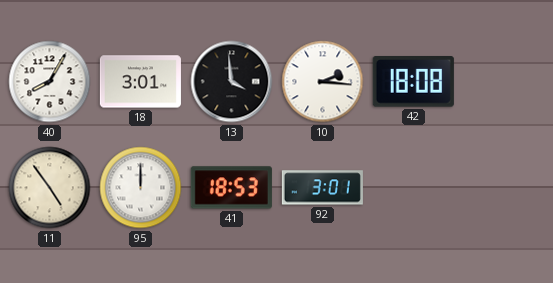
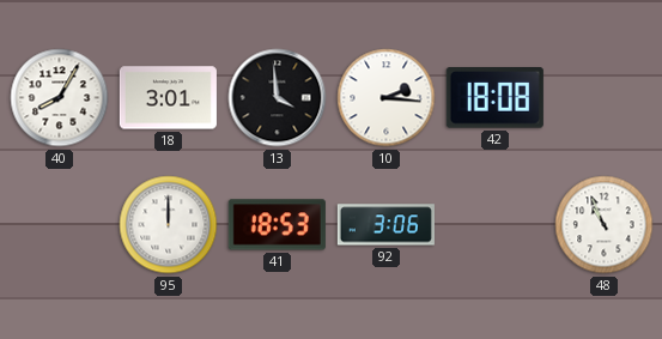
11: 4:54 -> none
92: 3:01 -> 3:06
48: none -> 10:56
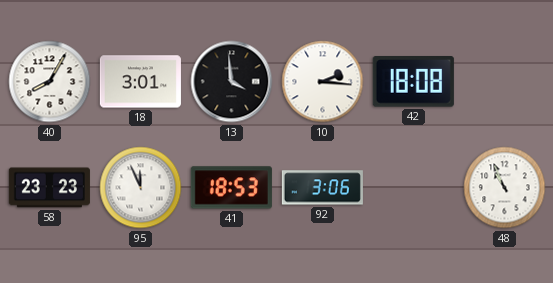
58: none -> 23:23
95: 12:00 -> 11:56
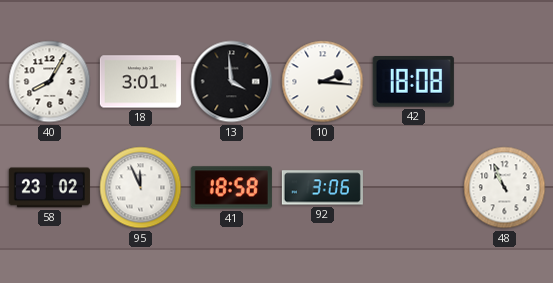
58: 23:23 -> 23:02
41: 18:53 -> 18:58
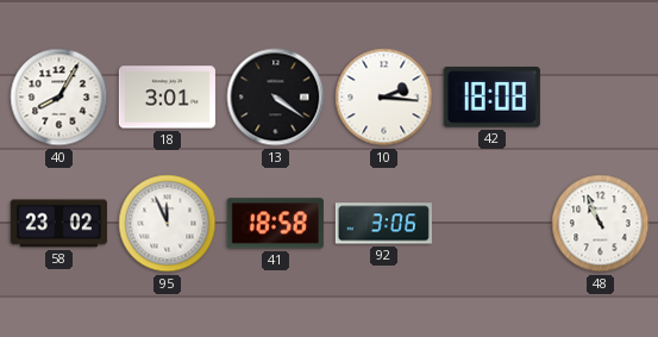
13: 3:59 -> 4:21
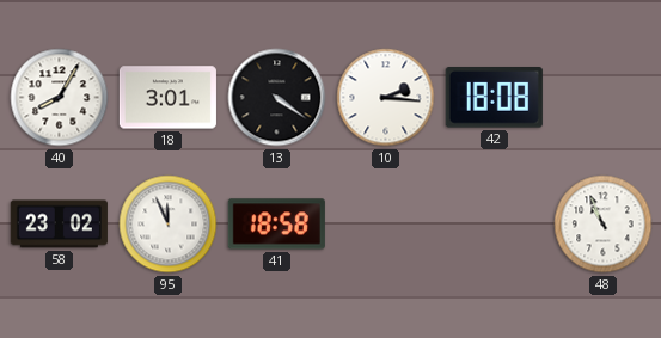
92: 3:06 -> none
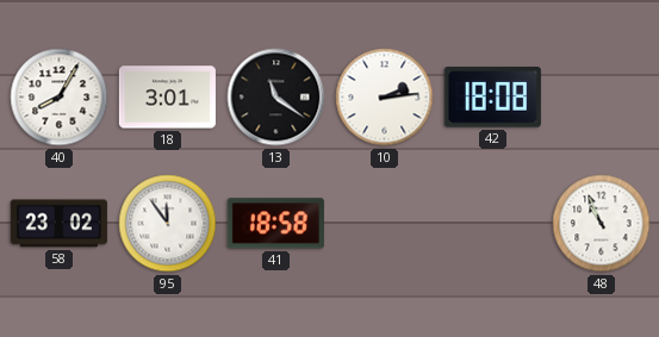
13: 4:21 -> 11:21
10: 2:16 -> 2:14
95: 11:56 -> 11:54
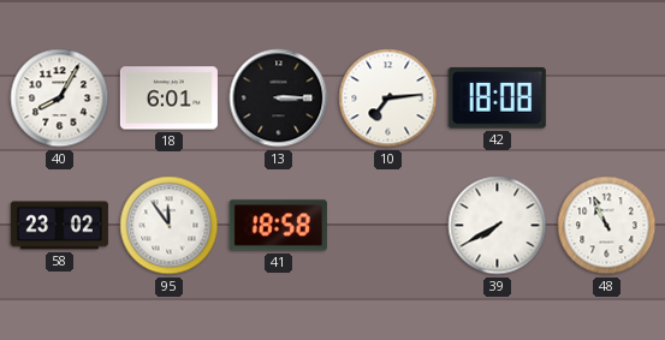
18: 3:01 -> 6:01
13: 11:21 -> 3:15
10: 2:14 -> 7:14
39: none -> 7:40
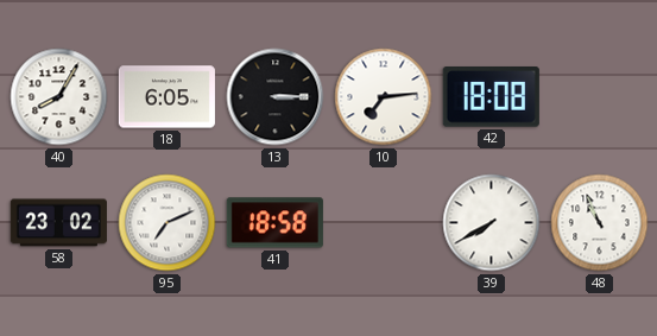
18: 6:01 -> 6:05
95: 11:54 -> 7:11
